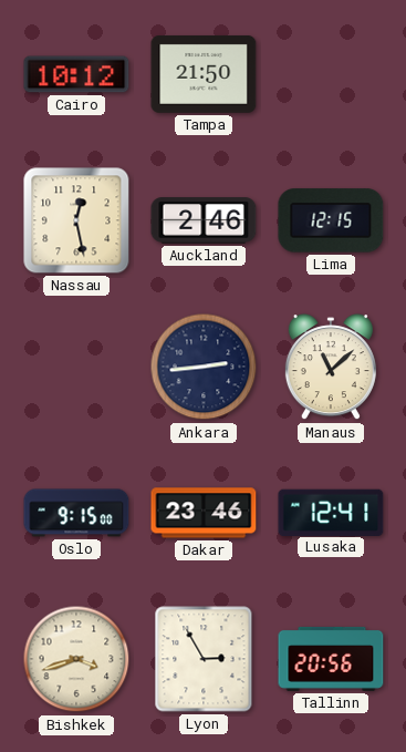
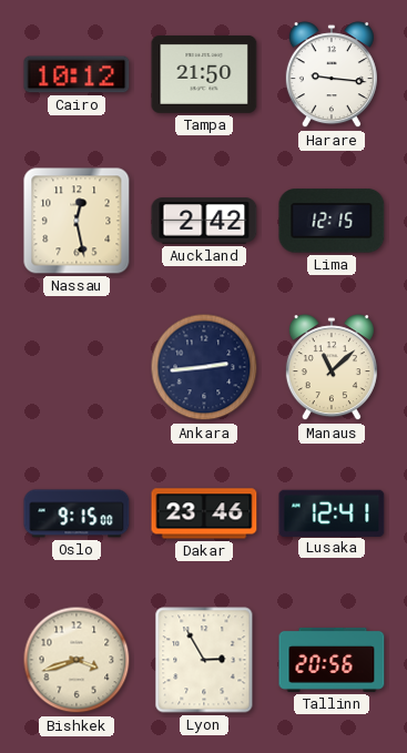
Harare: none -> 9:16
Auckland: 2:46 -> 2:42
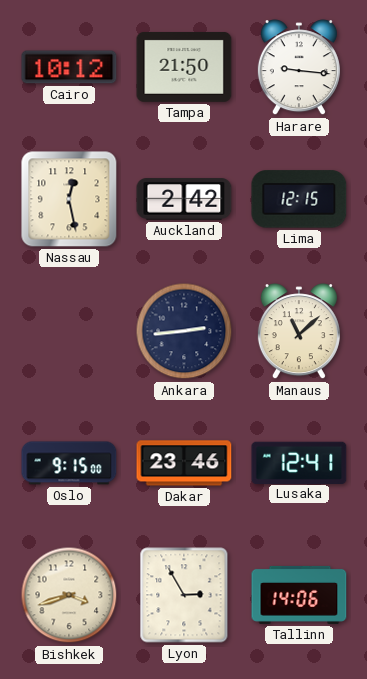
Tallinn: 20:56 -> 14:06
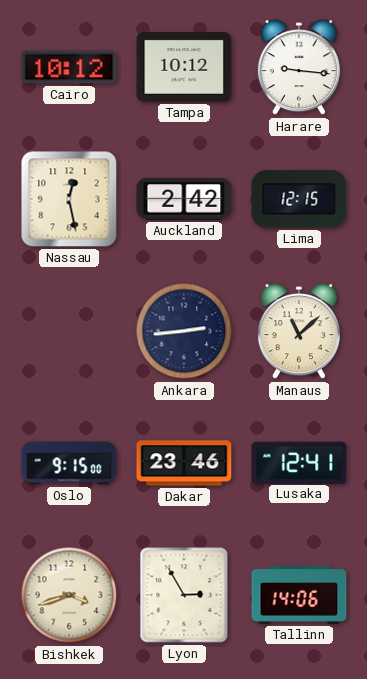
Tampa: 21:50 -> 10:12
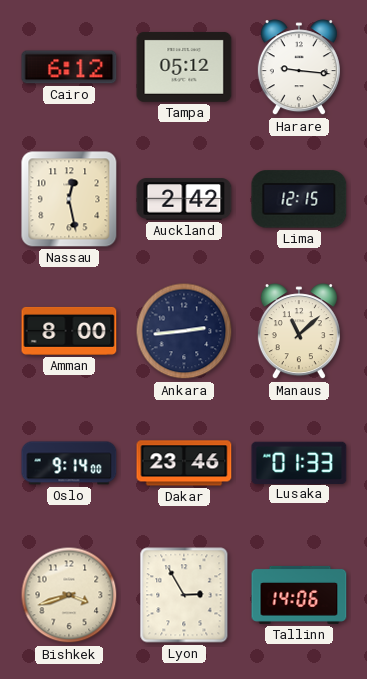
Cairo: 10:12 -> 6:12
Tampa: 10:12 -> 05:12
Amman: none -> 8:00
Oslo: 9:15 -> 9:14
Lusaka: 12:41 -> 01:33
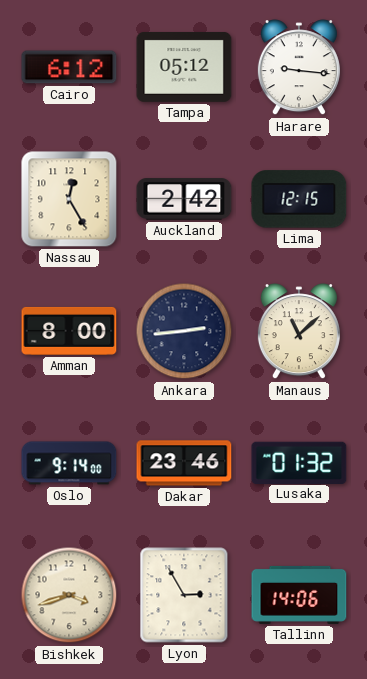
Nassau: 12:28 -> 12:25
Lusaka: 01:33 -> 01:32
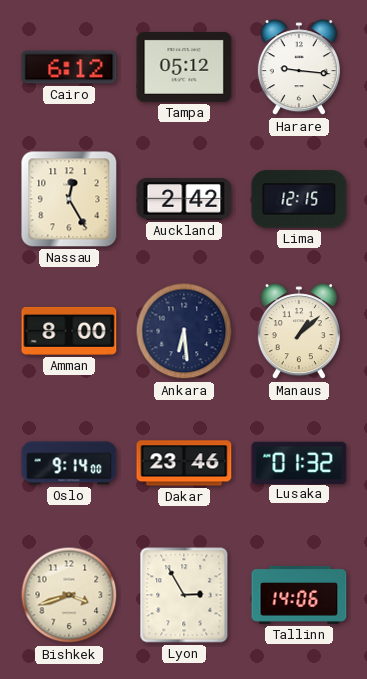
Ankara: 2:44 -> 6:29
Manaus: 11:08 -> 1:08
